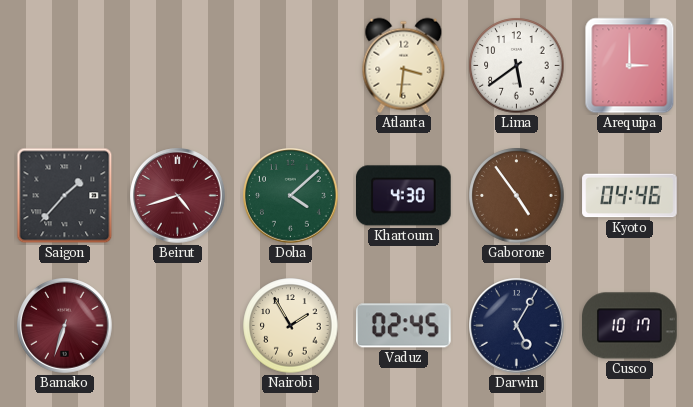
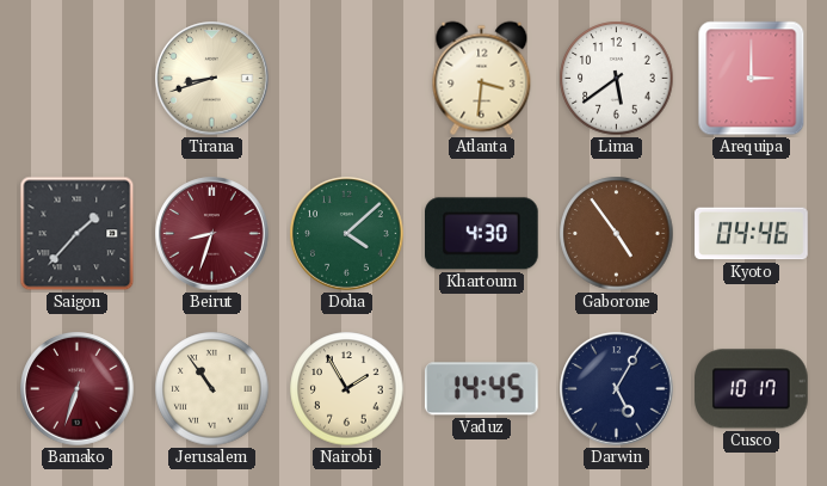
Tirana: none -> 8:42
Beirut: 4:42 -> 8:33
Jerusalem: none -> 10:54
Vaduz: 02:45 -> 14:45
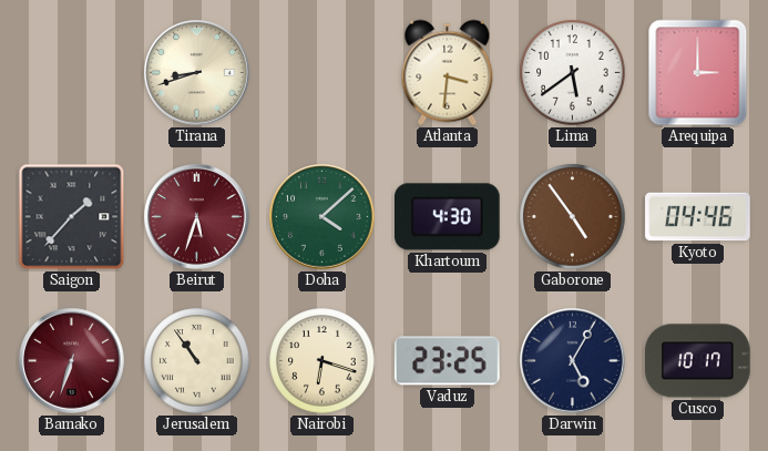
Beirut: 8:33 -> 5:33
Nairobi: 1:55 -> 6:18
Vaduz: 14:45 -> 23:25
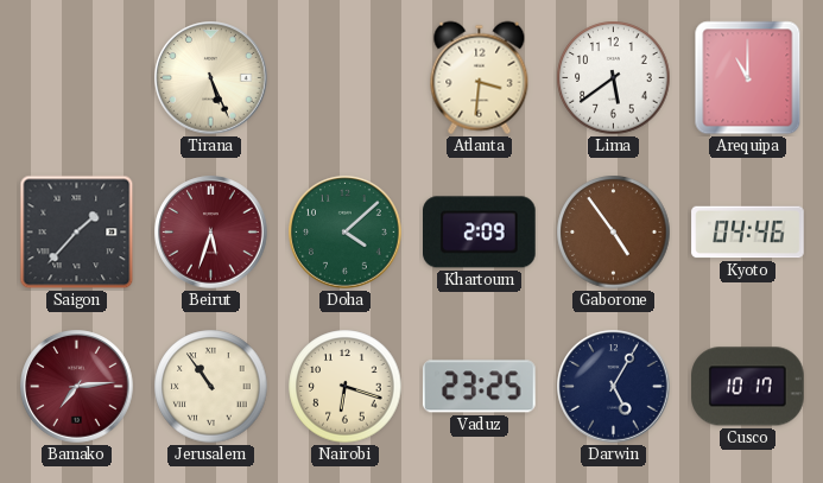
Tirana: 8:42 -> 5:26
Arequipa: 3:00 -> 11:00
Khartoum: 4:30 -> 2:09
Bamako: 6:33 -> 7:14
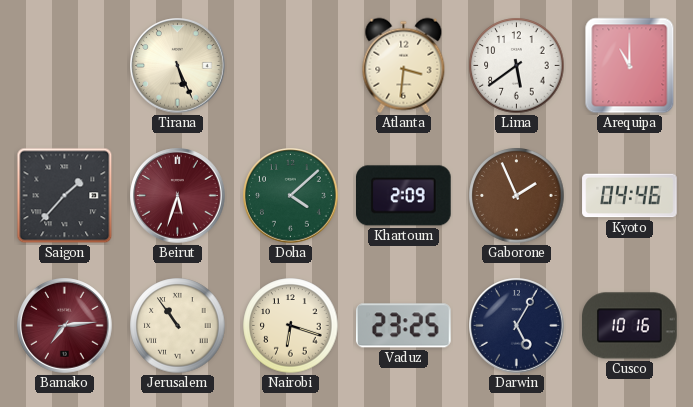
Gaborone: 4:54 -> 1:56
Cusco: 10:17 -> 10:16
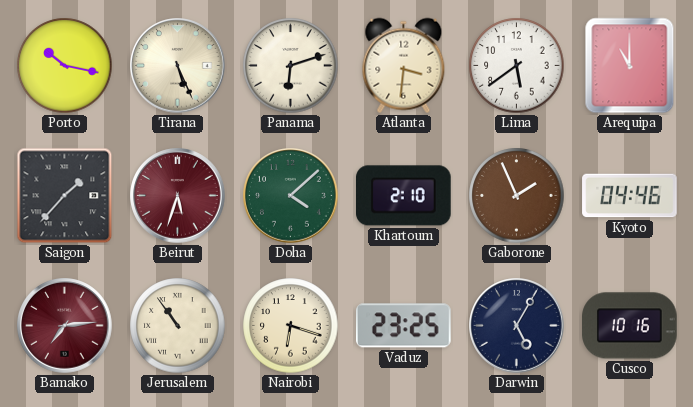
Porto: none -> 10:17
Panama: none -> 6:12
Khartoum: 2:09 -> 2:10
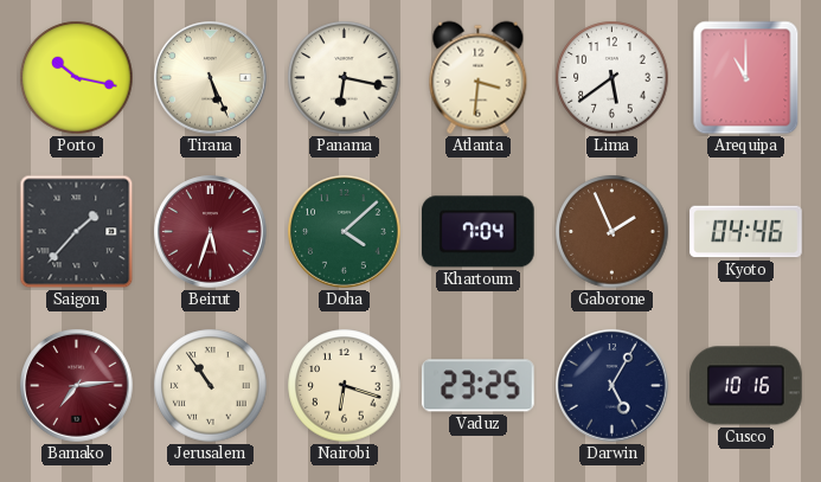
Panama: 6:12 -> 6:17
Khartoum: 2:10 -> 7:04
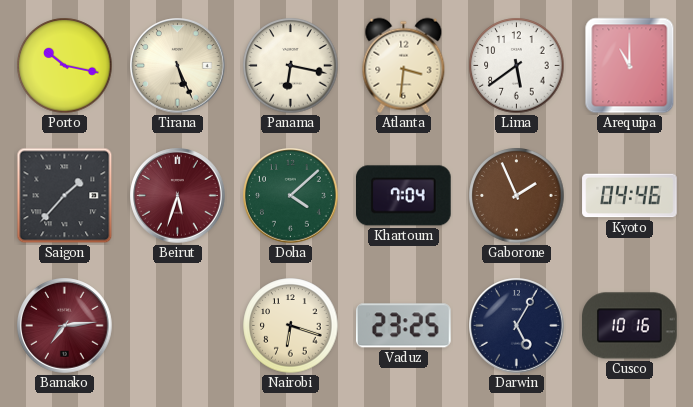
Jerusalem: 10:54 -> none
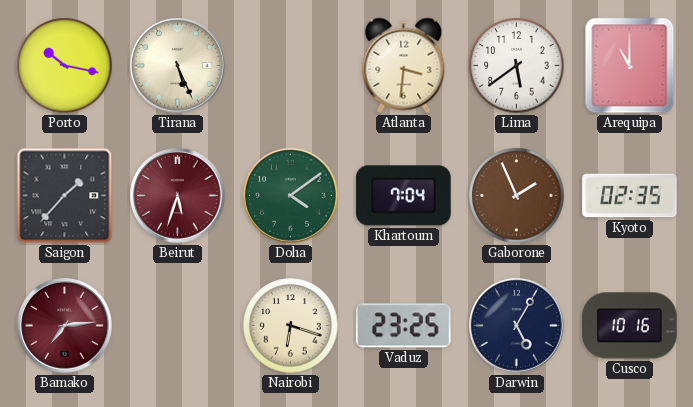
Panama: 6:17 -> none
Doha: 4:08 -> 4:09
Kyoto: 04:46 -> 02:35
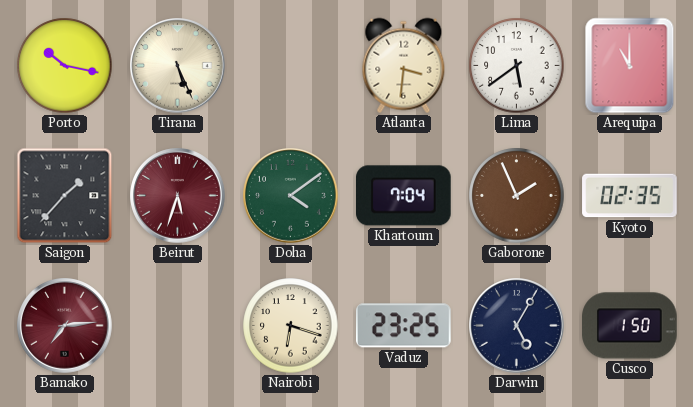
Cusco: 10:16 -> 1:50
